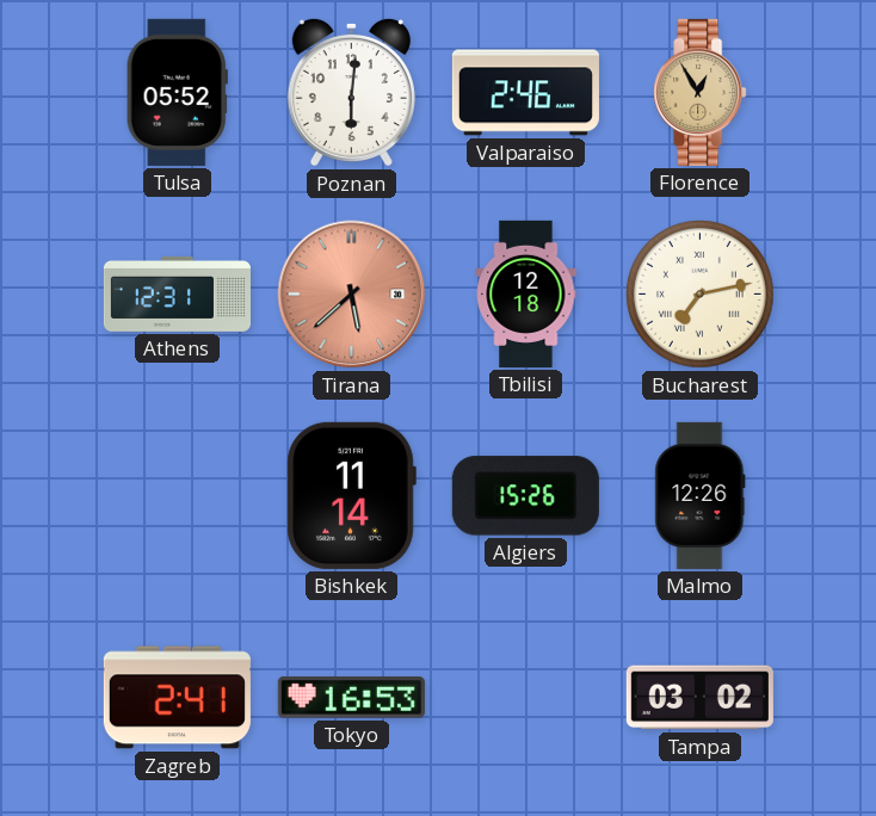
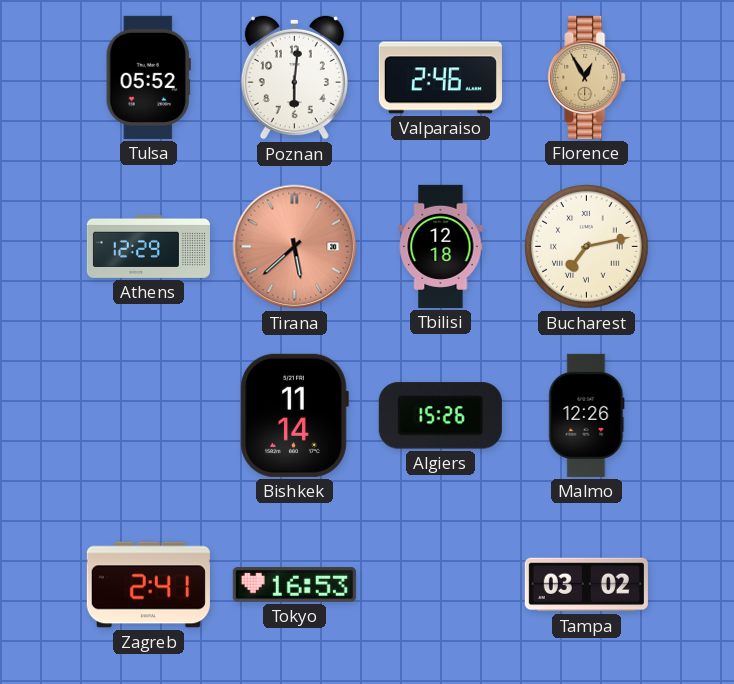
Athens: 12:31 -> 12:29
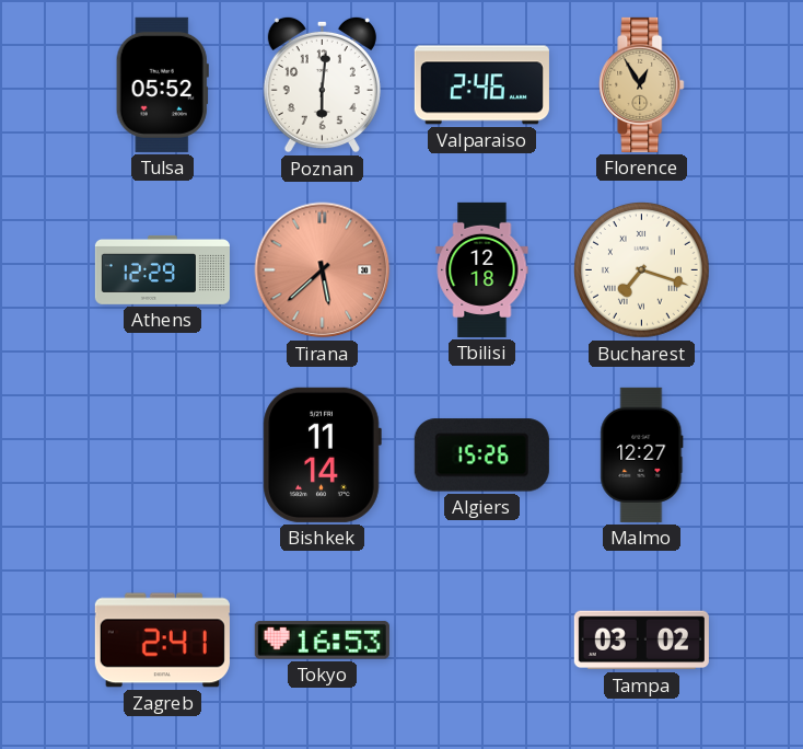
Bucharest: 7:13 -> 7:18
Malmo: 12:26 -> 12:27
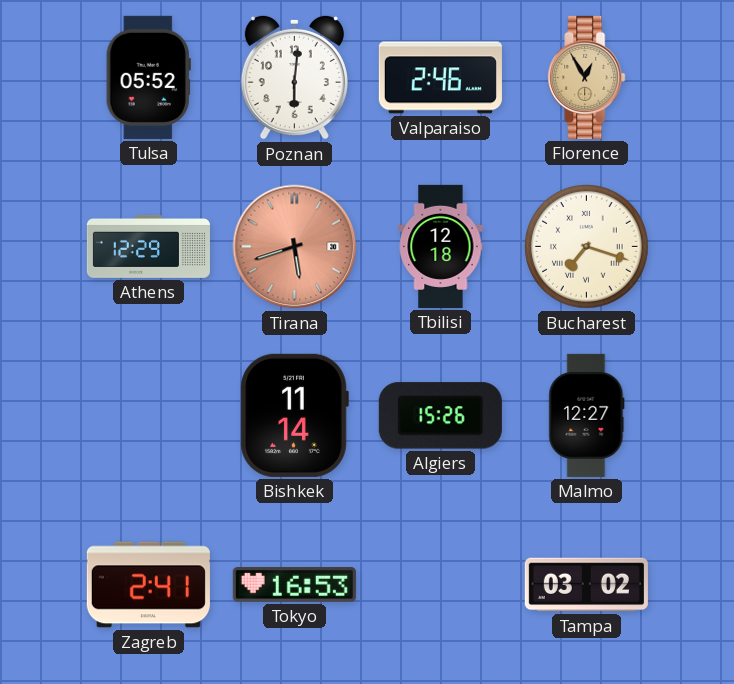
Tirana: 5:38 -> 5:42
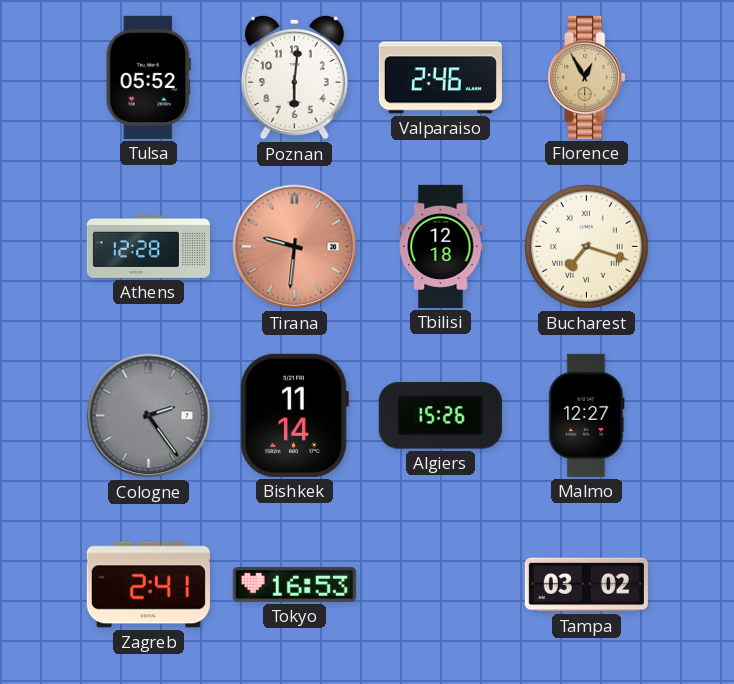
Athens: 12:29 -> 12:28
Tirana: 5:42 -> 9:31
Cologne: none -> 2:24
